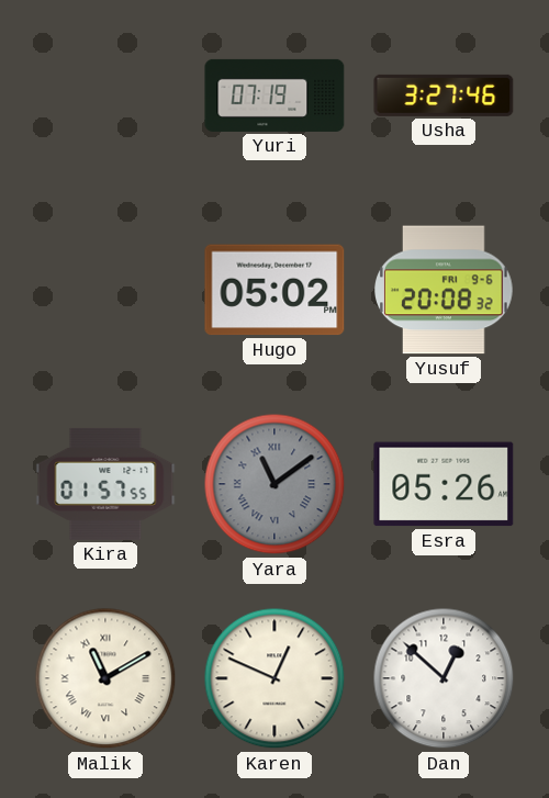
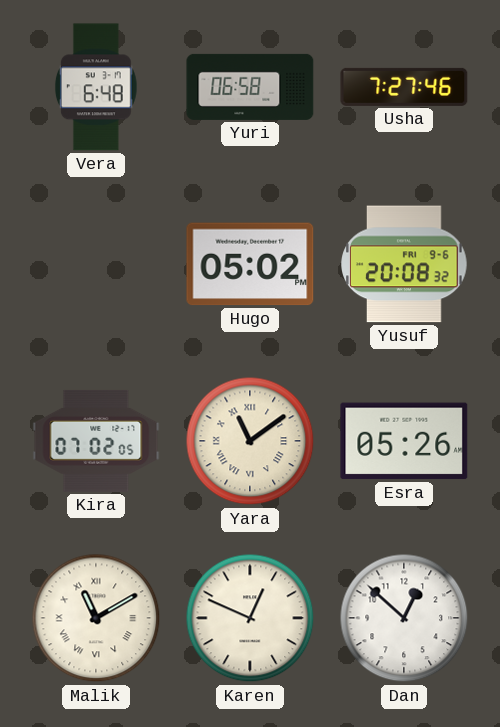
Vera: none -> 6:48
Yuri: 07:19 -> 06:58
Usha: 3:27 -> 7:27
Kira: 01:57 -> 07:02
Yara dial: grey -> cream
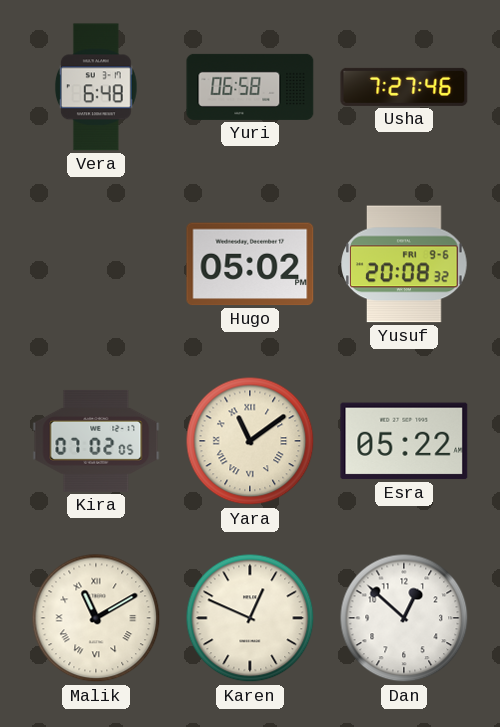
Esra: 05:26 -> 05:22
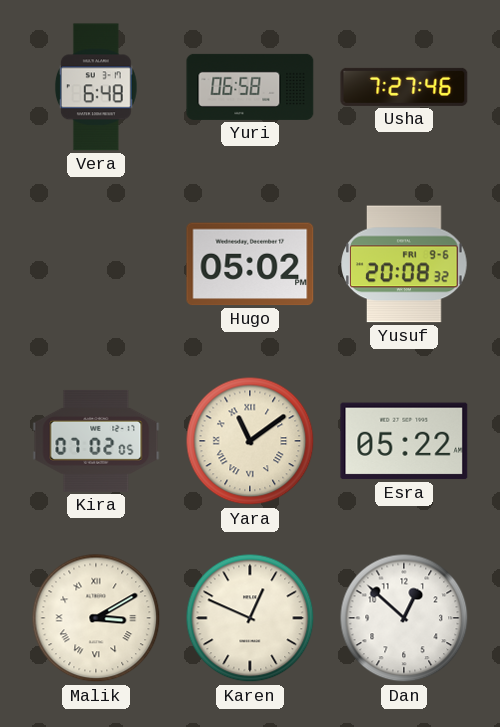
Malik: 11:10 -> 3:10
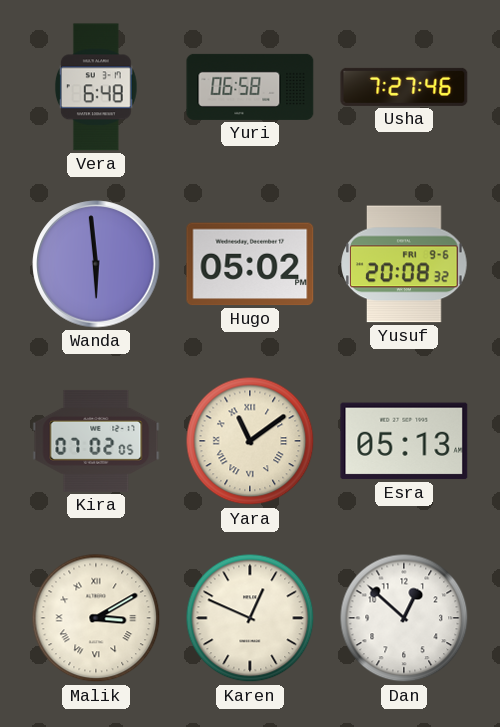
Wanda: none -> 5:59
Esra: 05:22 -> 05:13
